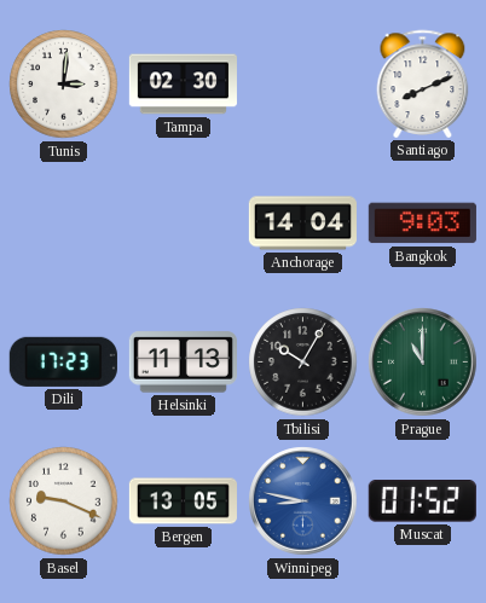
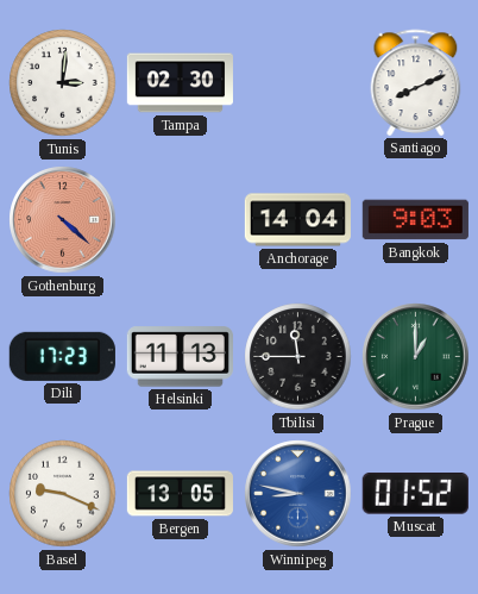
Gothenburg: none -> 4:22
Tbilisi: 10:05 -> 11:45
Prague: 11:00 -> 1:00
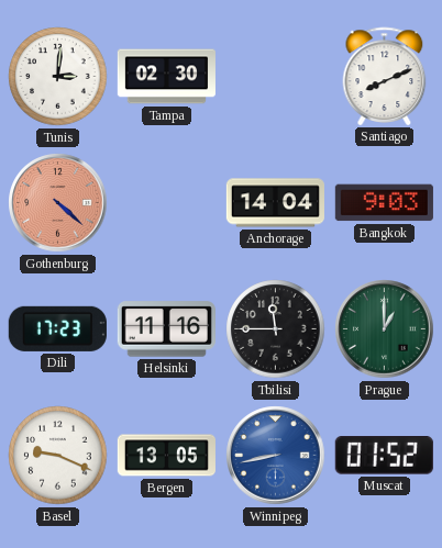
Helsinki: 11:13 -> 11:16
Winnipeg: 8:47 -> 8:43
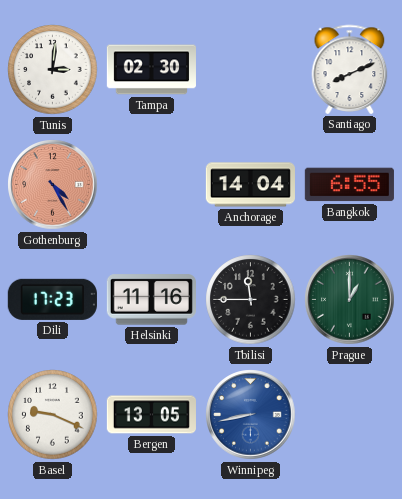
Gothenburg: 4:22 -> 4:25
Bangkok: 9:03 -> 6:55
Muscat: 01:52 -> none
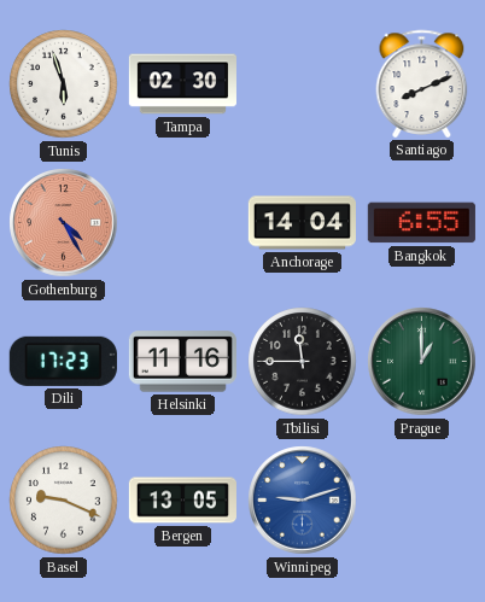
Tunis: 3:01 -> 5:57
Winnipeg: 8:43 -> 9:12
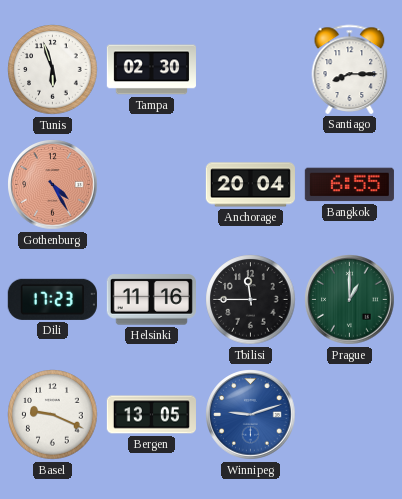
Santiago: 8:11 -> 8:15
Anchorage: 14:04 -> 20:04
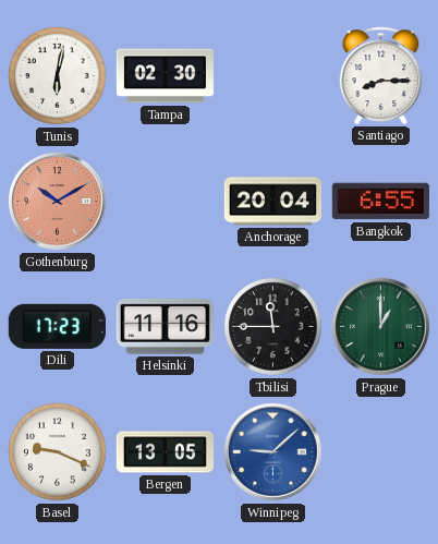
Tunis: 5:57 -> 6:02
Gothenburg: 4:25 -> 10:10
Winnipeg: 9:12 -> 9:08
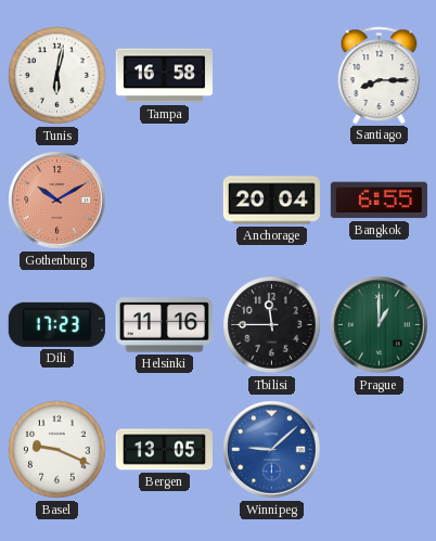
Tampa: 02:30 -> 16:58
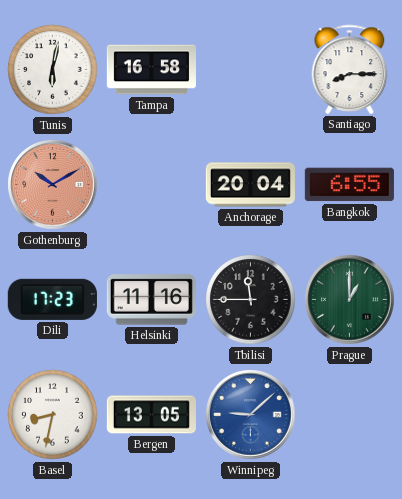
Basel: 9:19 -> 8:32
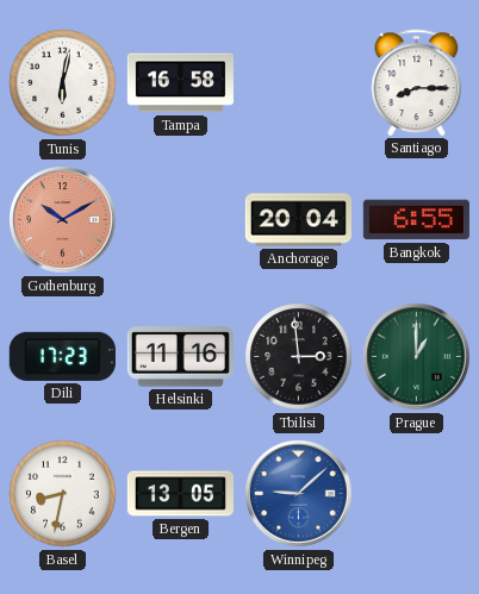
Tbilisi: 11:45 -> 2:59
